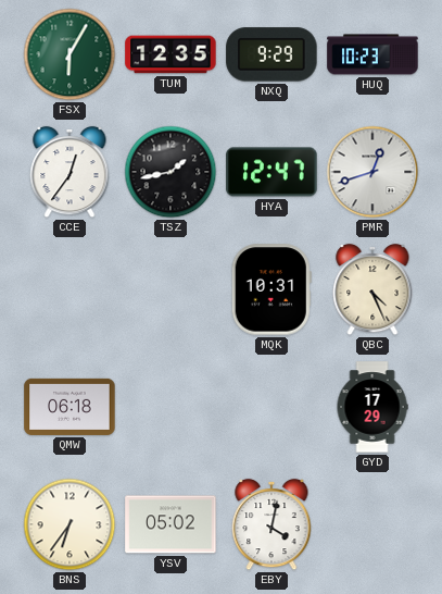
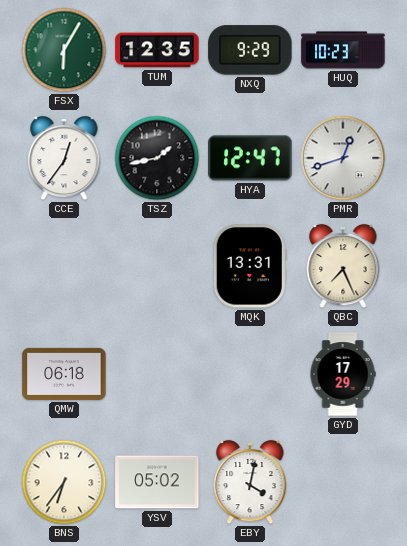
MQK: 10:31 -> 13:31
QBC: 4:26 -> 7:26
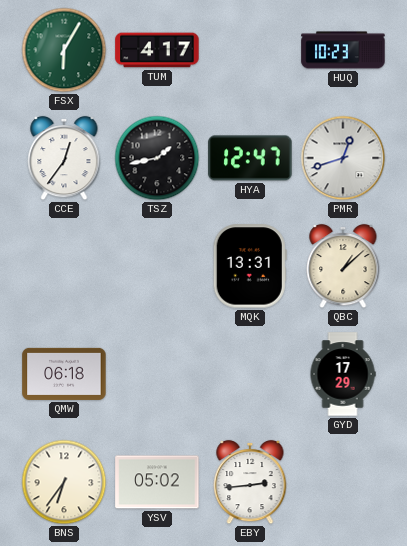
TUM: 12:35 -> 4:17
NXQ: 9:29 -> none
QBC: 7:26 -> 1:08
EBY: 4:02 -> 2:44
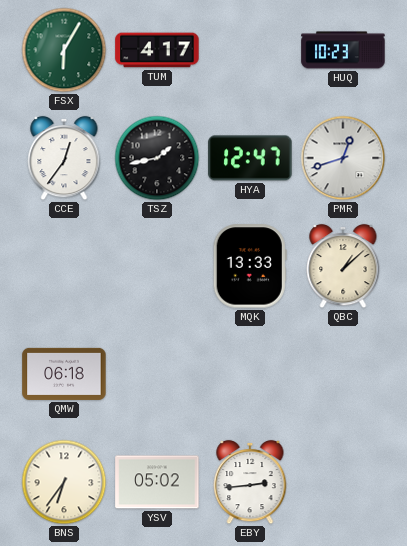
MQK: 13:31 -> 13:33
GYD: 17:29 -> none
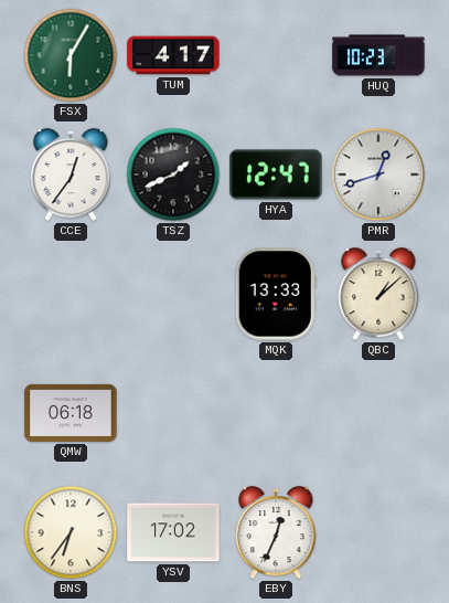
TSZ: 1:43 -> 1:41
YSV: 05:02 -> 17:02
EBY: 2:44 -> 12:34
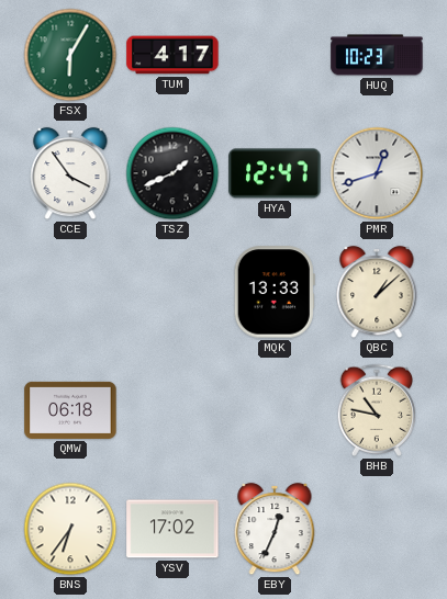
CCE: 12:36 -> 3:54
BHB: none -> 10:47
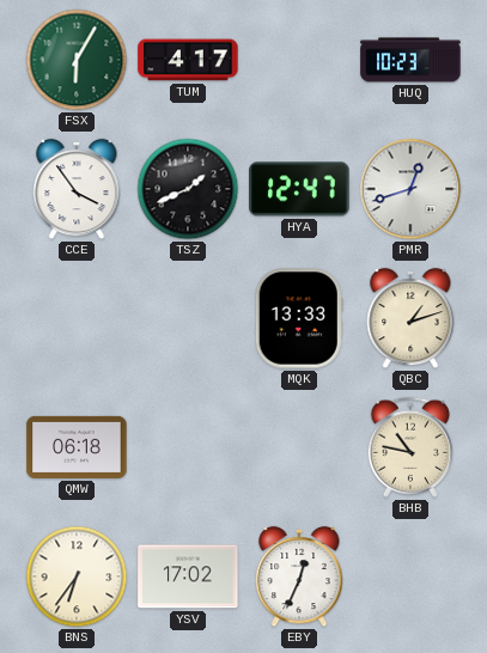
QBC: 1:08 -> 1:12
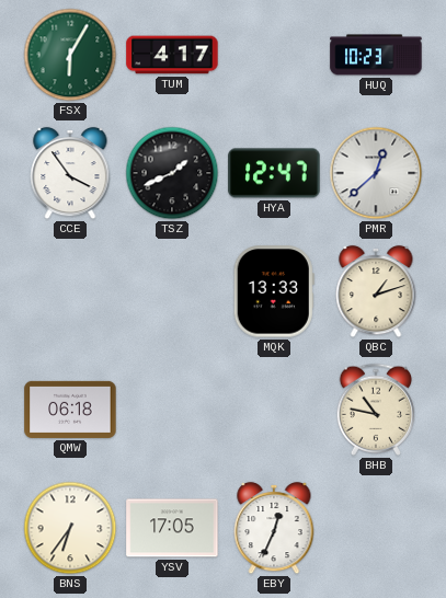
PMR: 12:42 -> 12:38
YSV: 17:02 -> 17:05
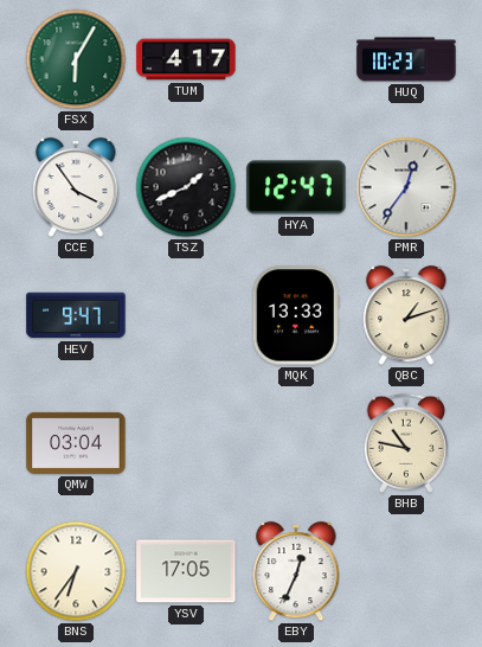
PMR: 12:38 -> 12:36
HEV: none -> 9:47
QMW: 06:18 -> 03:04
